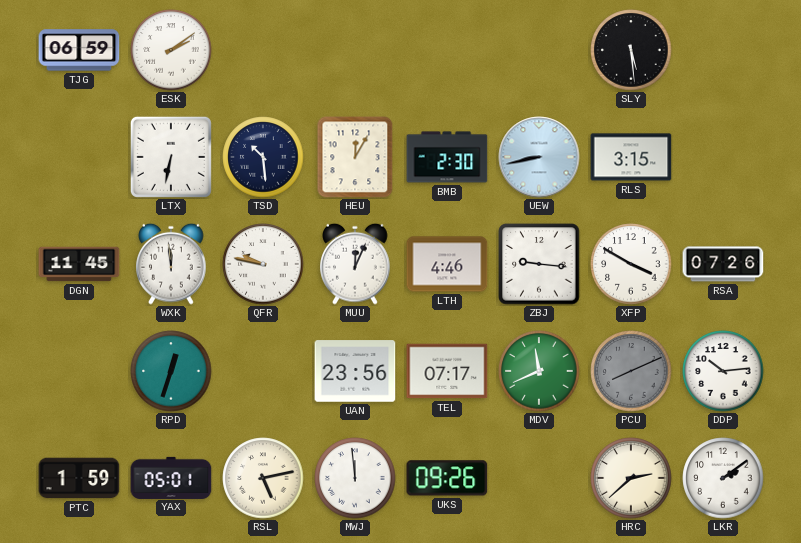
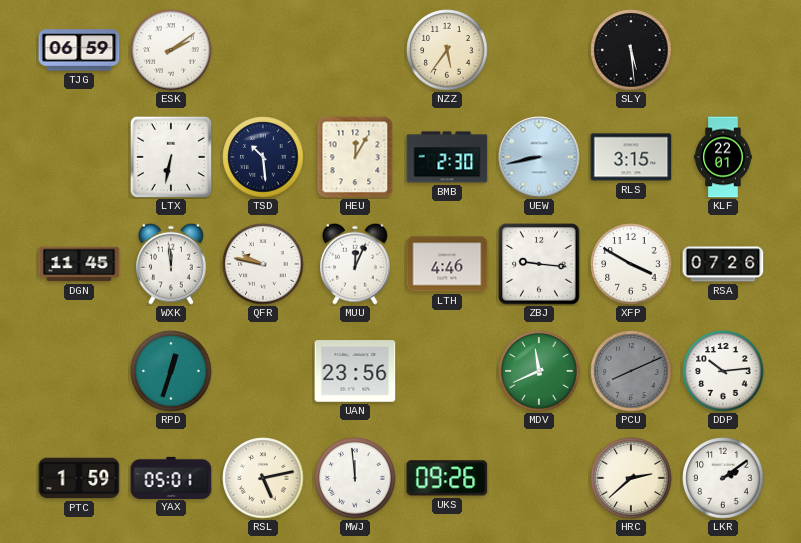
NZZ: none -> 5:36
KLF: none -> 22:01
TEL: 07:17 -> none
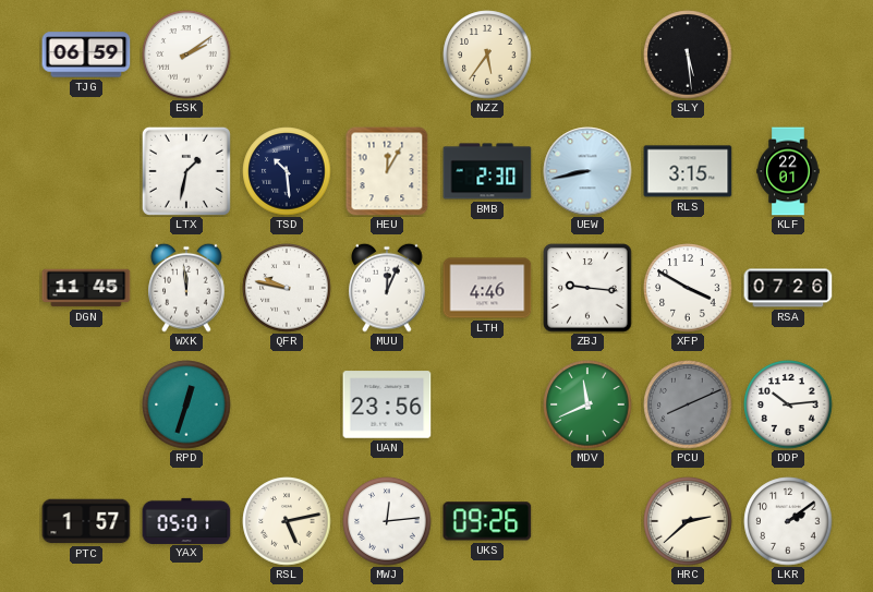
LTX: 6:32 -> 1:32
PTC: 1:59 -> 1:57
MWJ: 11:59 -> 12:14
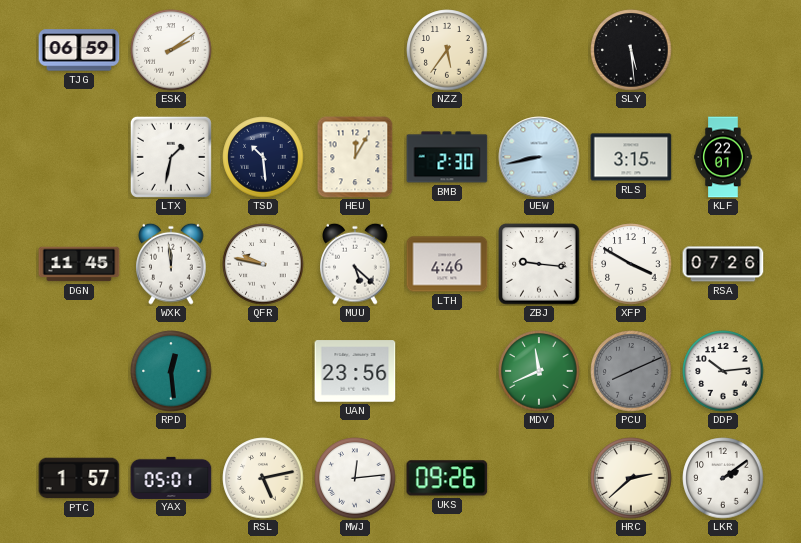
MUU: 12:04 -> 5:22
RPD: 12:33 -> 12:29
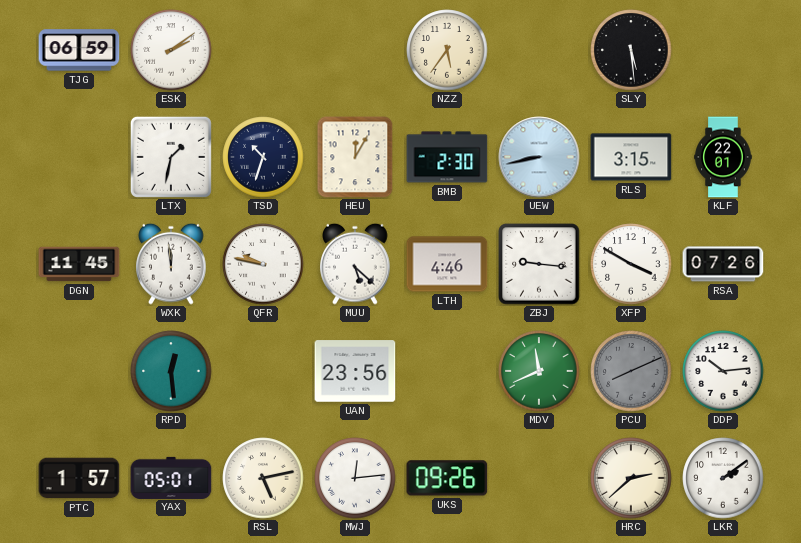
TSD: 10:29 -> 10:33
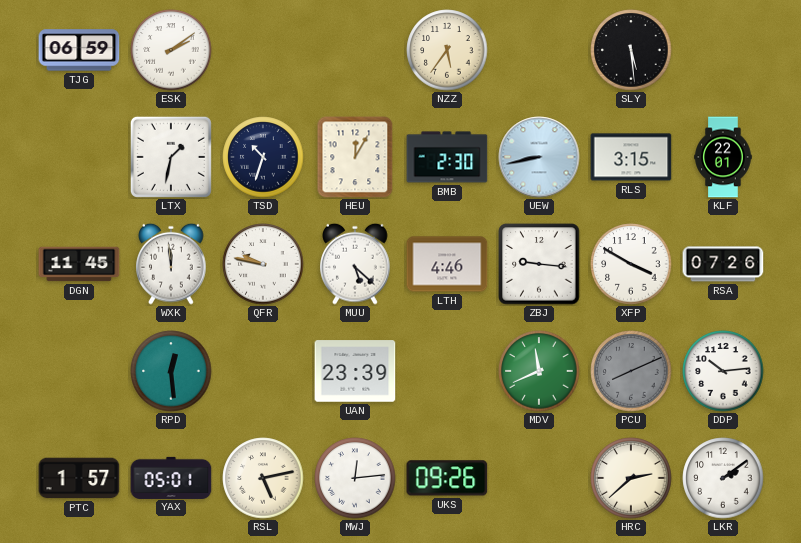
UAN: 23:56 -> 23:39
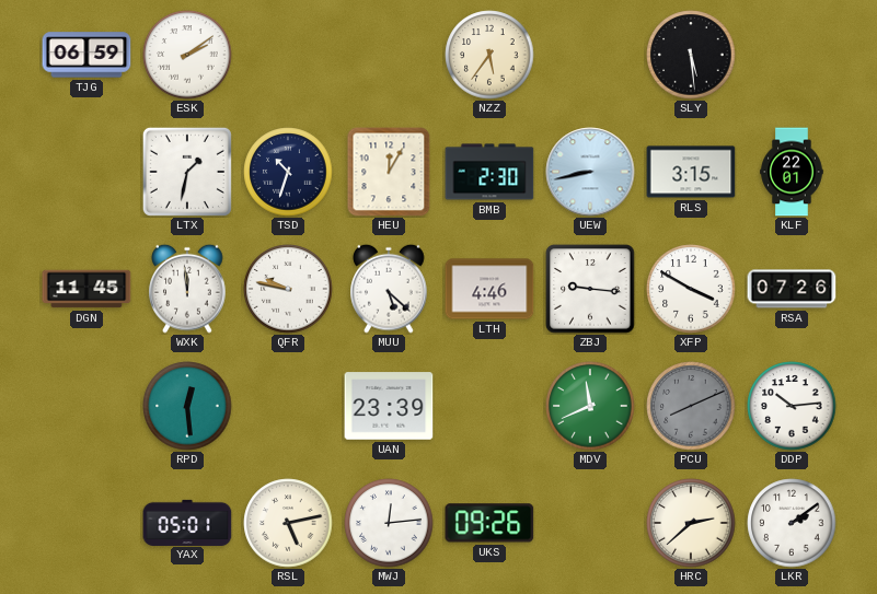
PTC: 1:57 -> none
